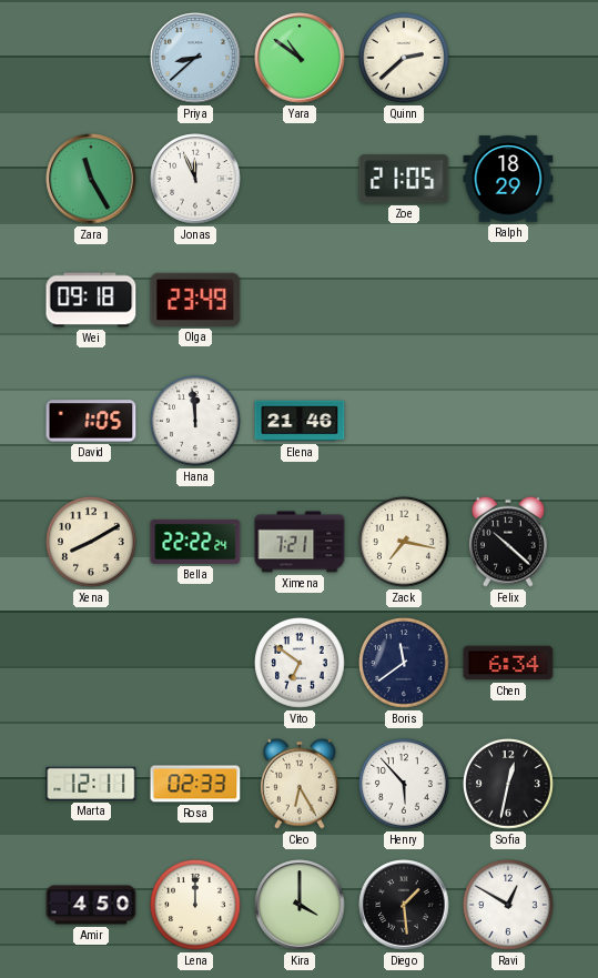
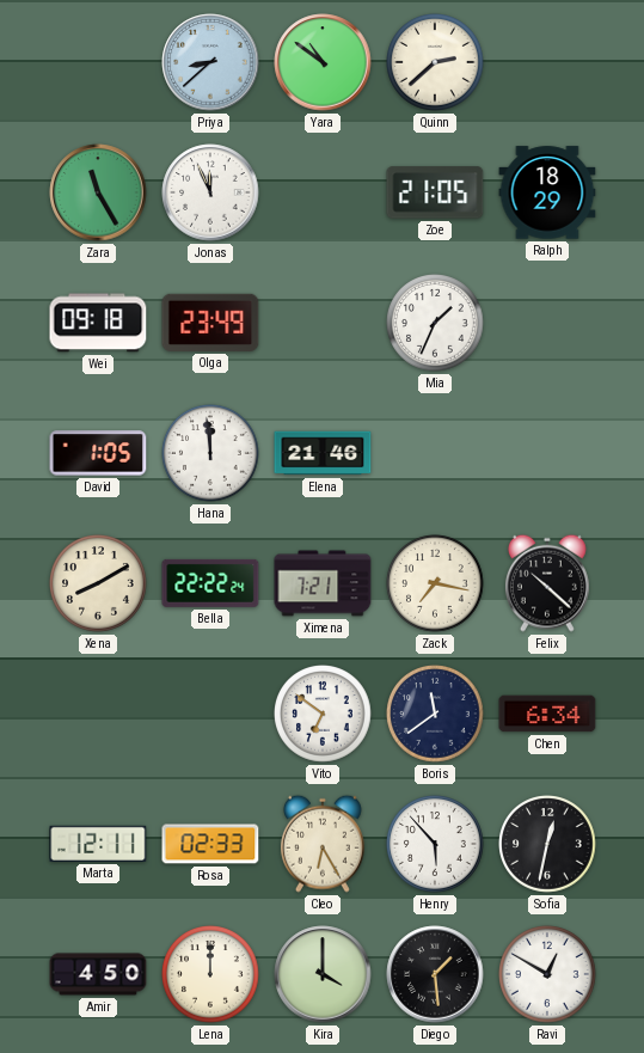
Mia: none -> 1:34
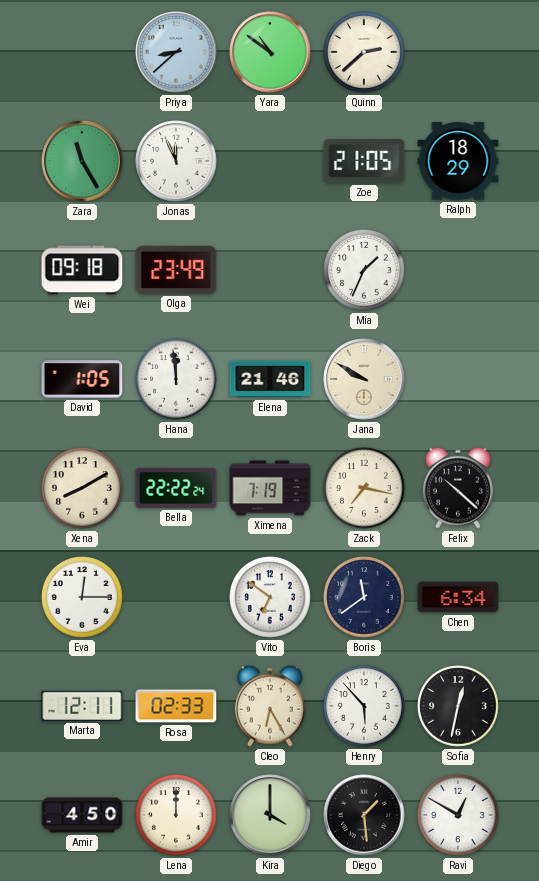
Jana: none -> 9:50
Ximena: 7:21 -> 7:19
Eva: none -> 12:15
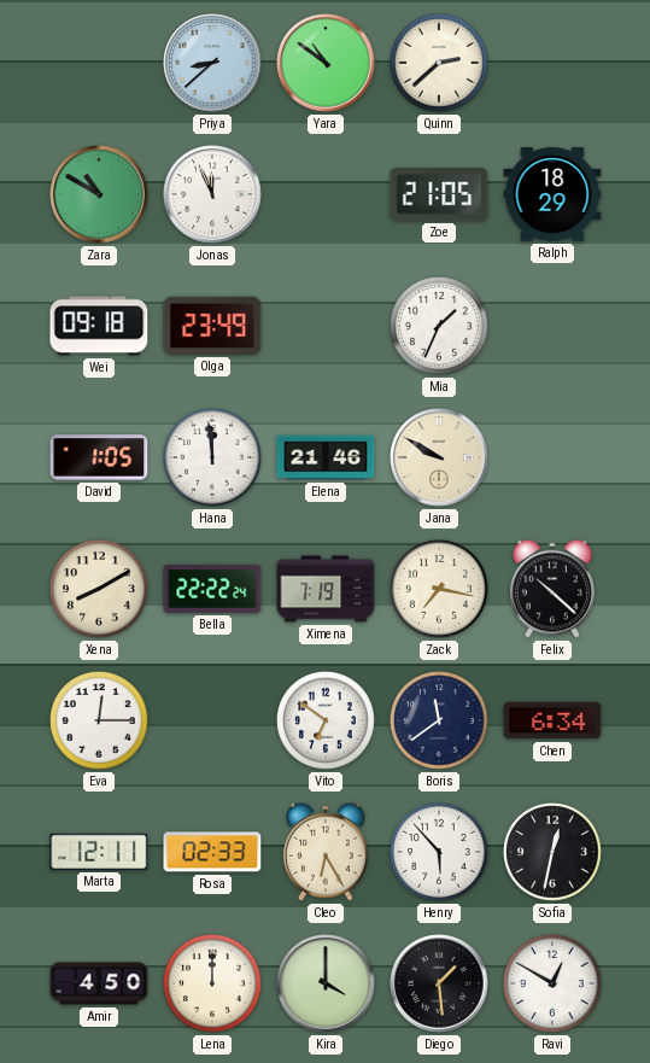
Zara: 11:25 -> 10:50
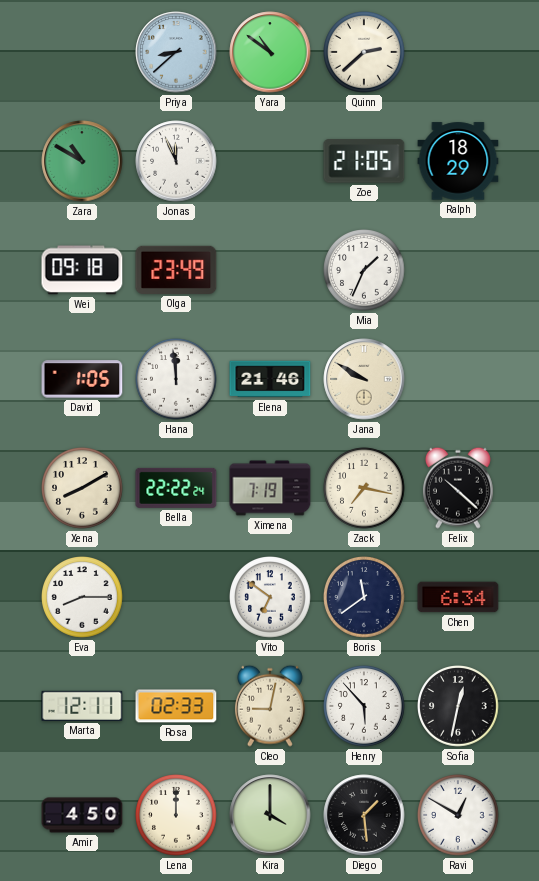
Eva: 12:15 -> 8:15
Cleo: 6:25 -> 9:02
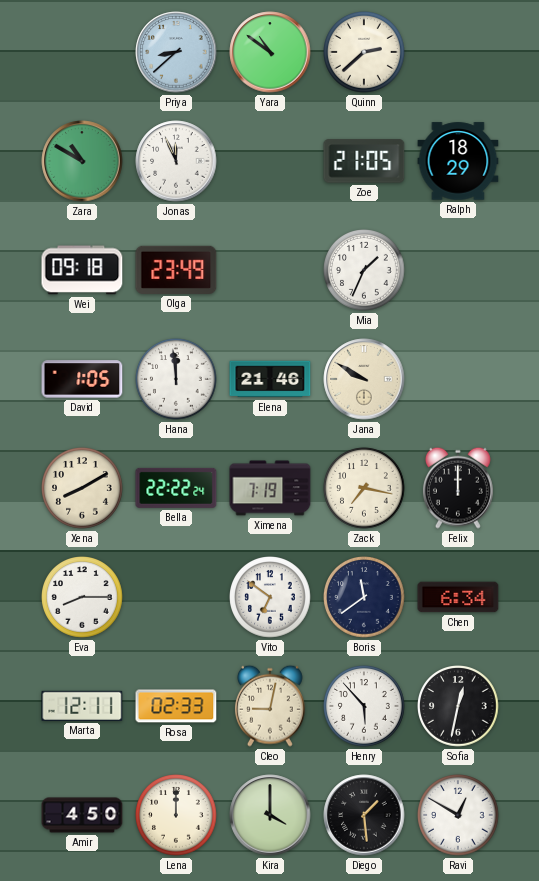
Felix: 10:22 -> 12:00
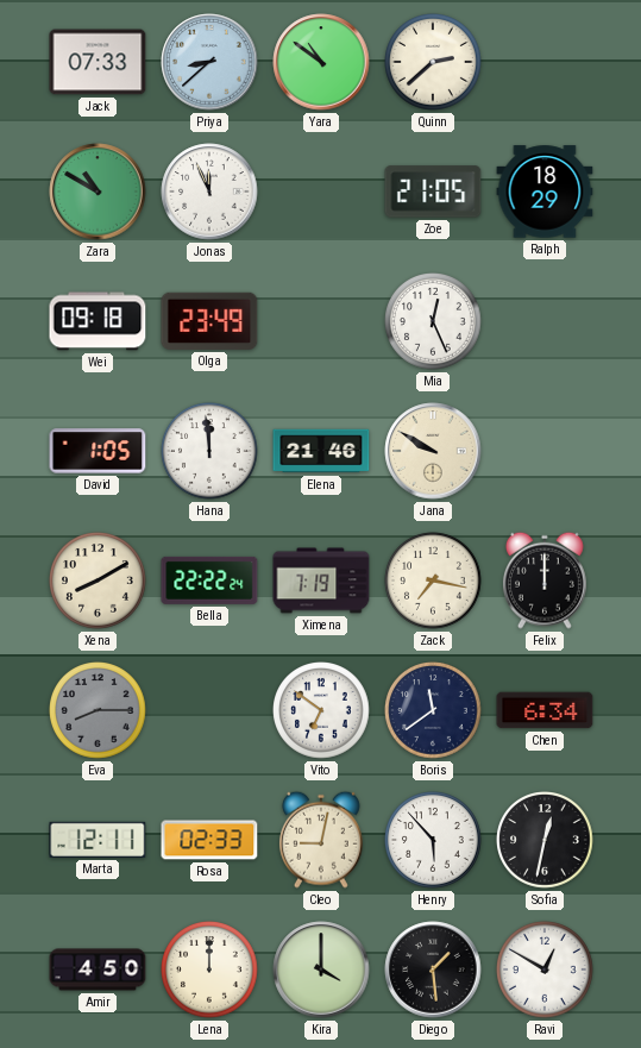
Jack: none -> 07:33
Mia: 1:34 -> 12:26
Eva dial: white -> grey
